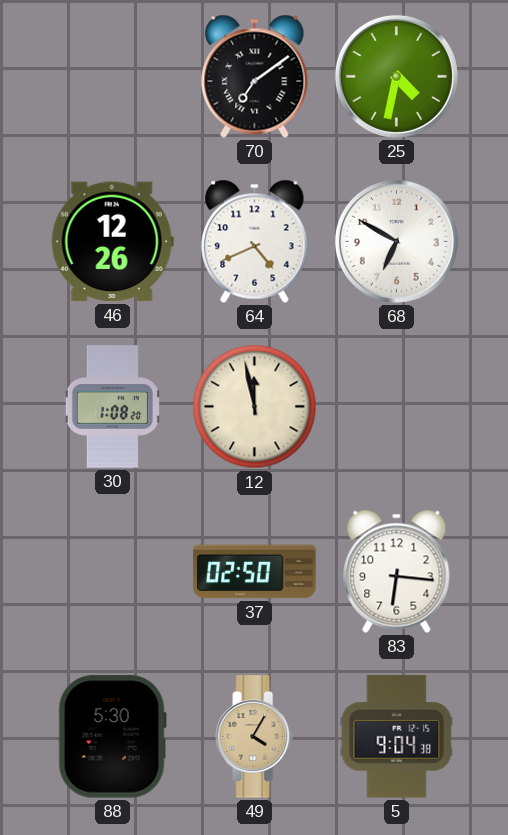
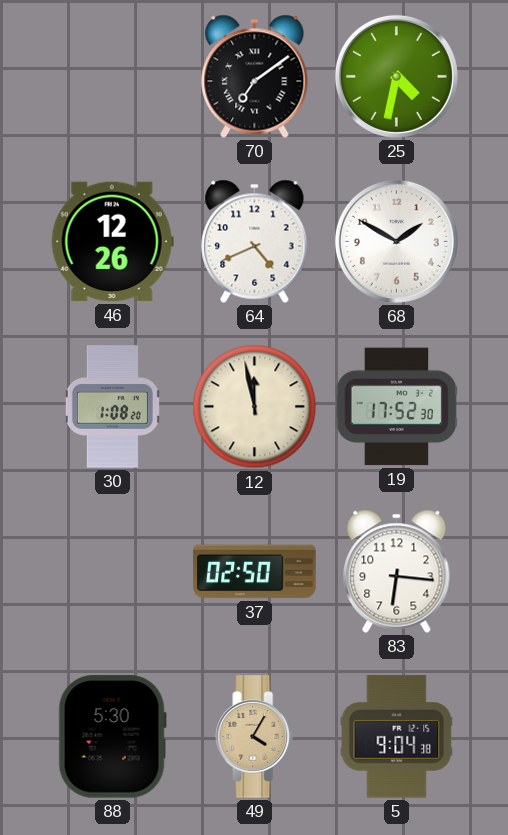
68: 6:50 -> 1:50
19: none -> 17:52
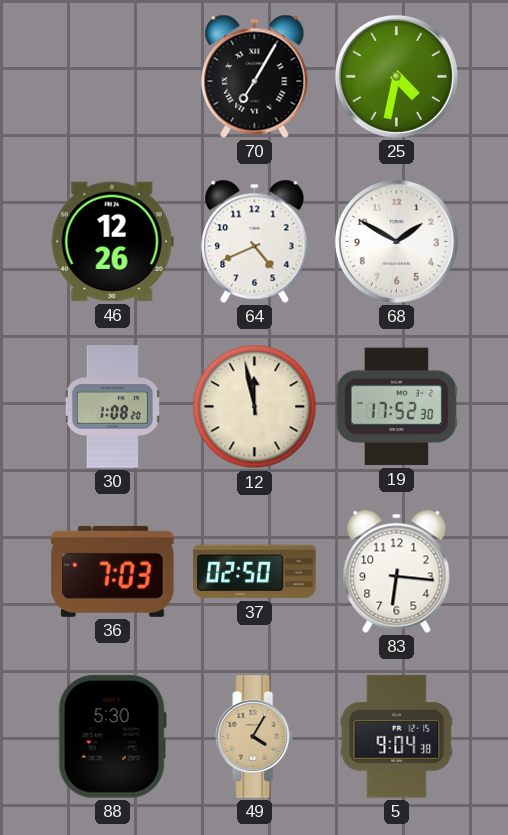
70: 7:09 -> 7:05
36: none -> 7:03
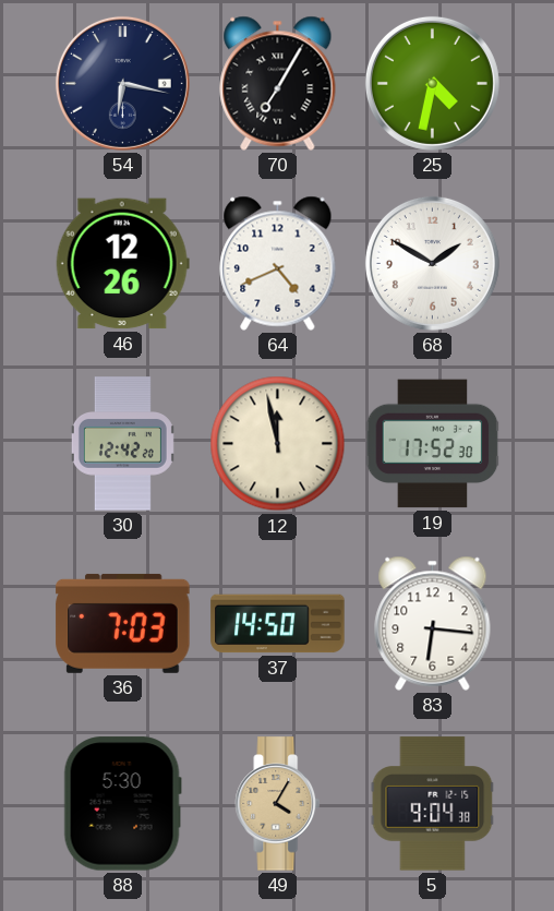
54: none -> 6:17
30: 1:08 -> 12:42
37: 02:50 -> 14:50
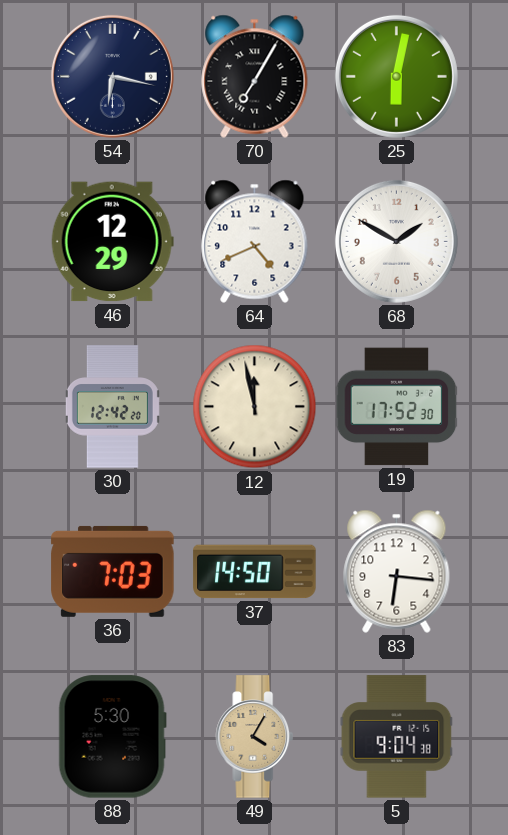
25: 4:32 -> 6:02
46: 12:26 -> 12:29
